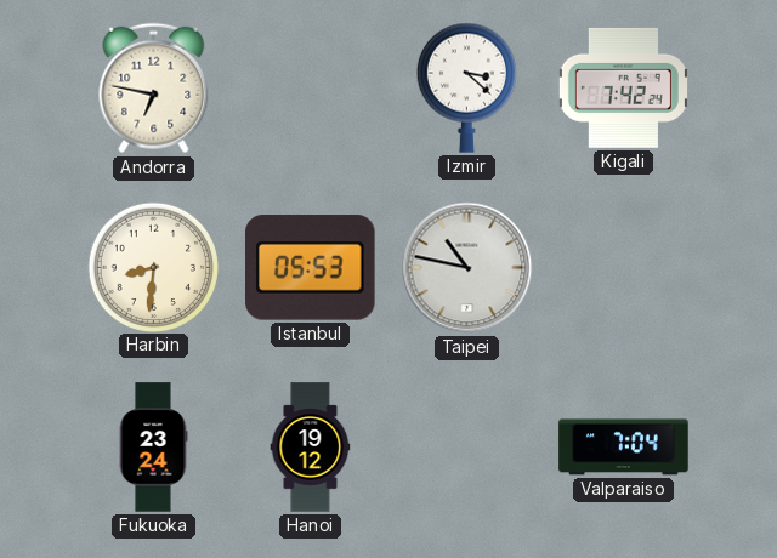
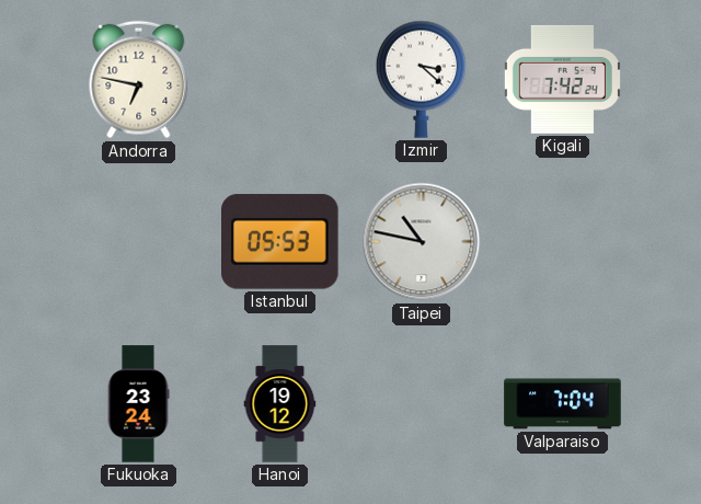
Harbin: 8:31 -> none
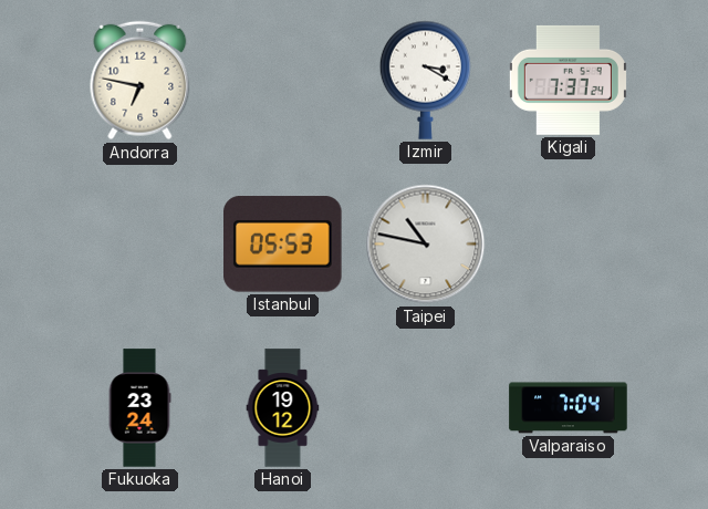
Izmir: 3:22 -> 3:20
Kigali: 7:42 -> 7:37
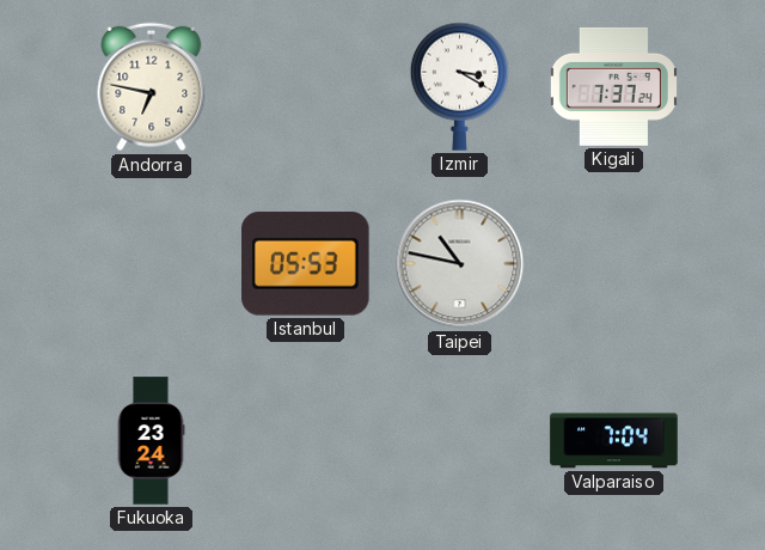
Hanoi: 19:12 -> none
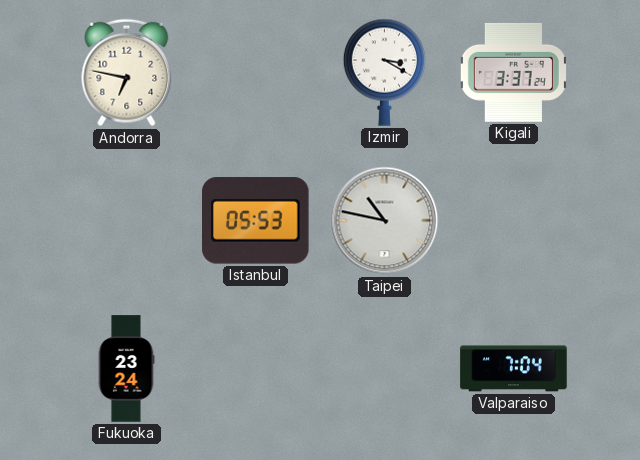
Kigali: 7:37 -> 3:37
